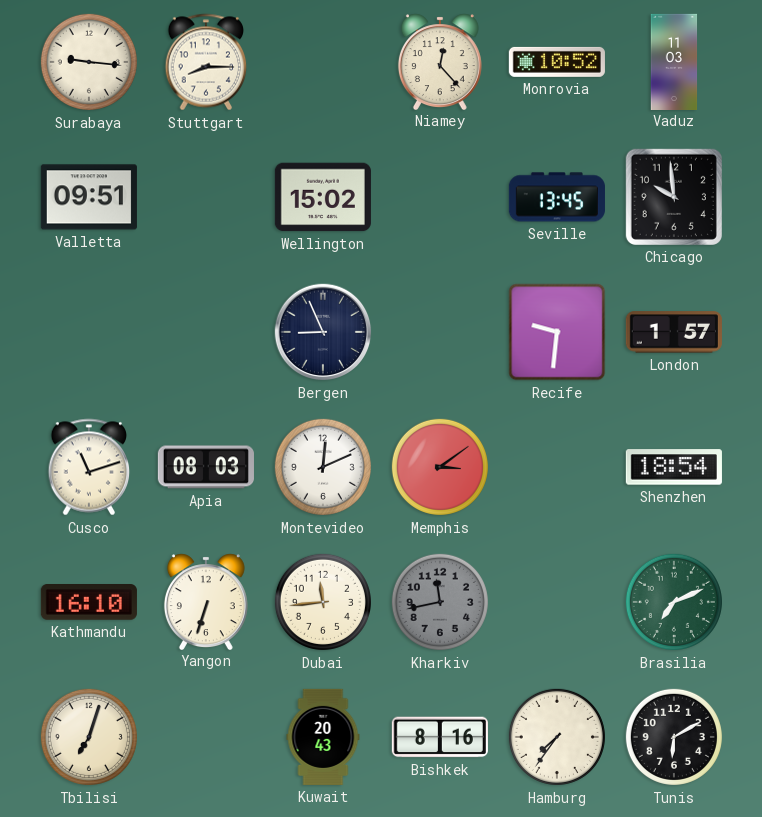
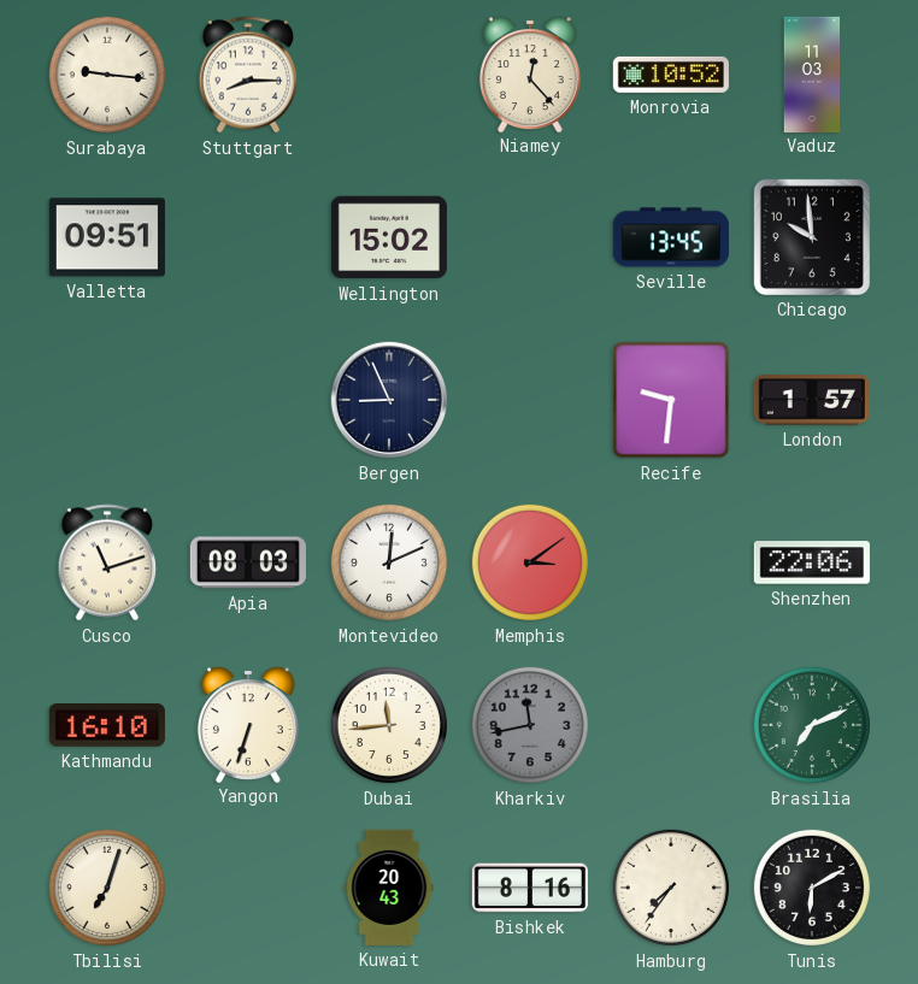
Shenzhen: 18:54 -> 22:06
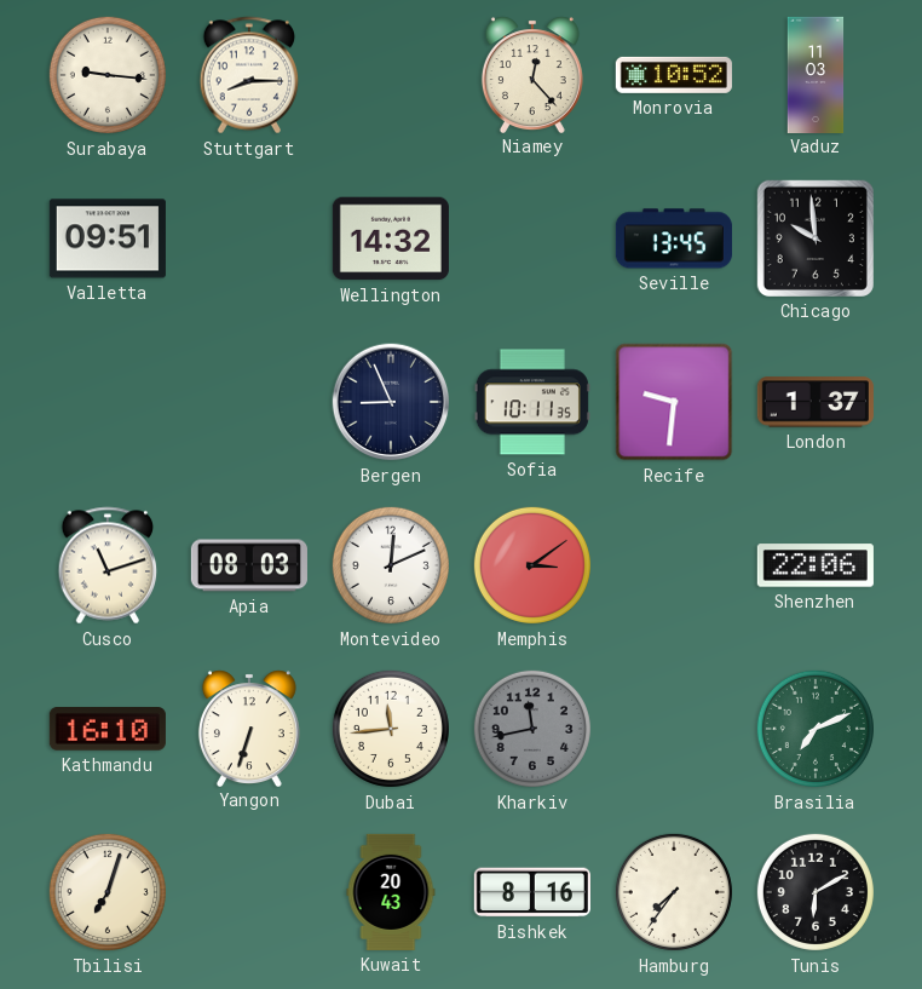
Wellington: 15:02 -> 14:32
Sofia: none -> 10:11
London: 1:57 -> 1:37
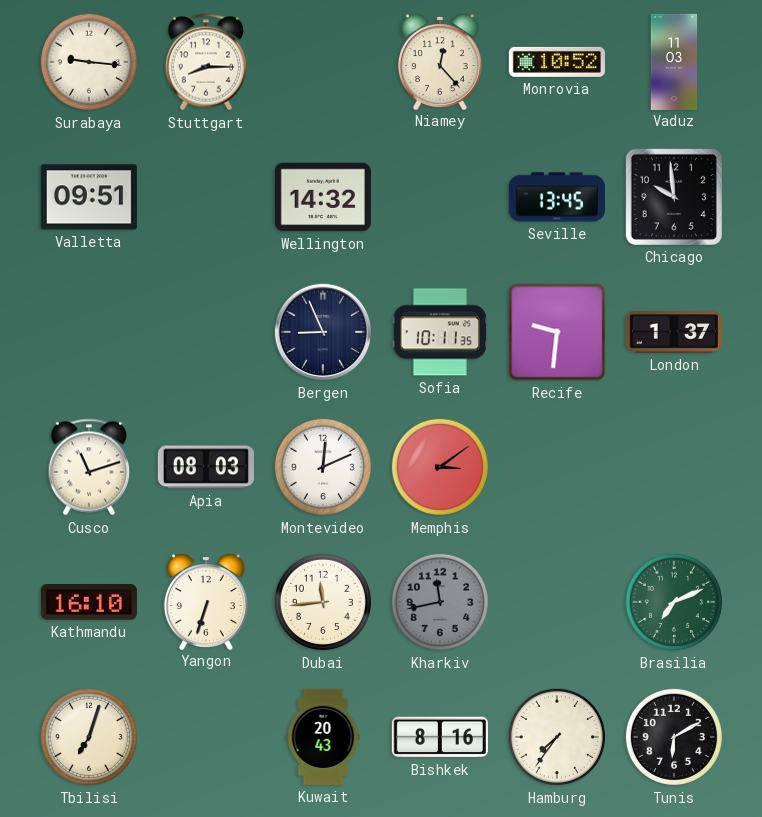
Shenzhen: 22:06 -> none
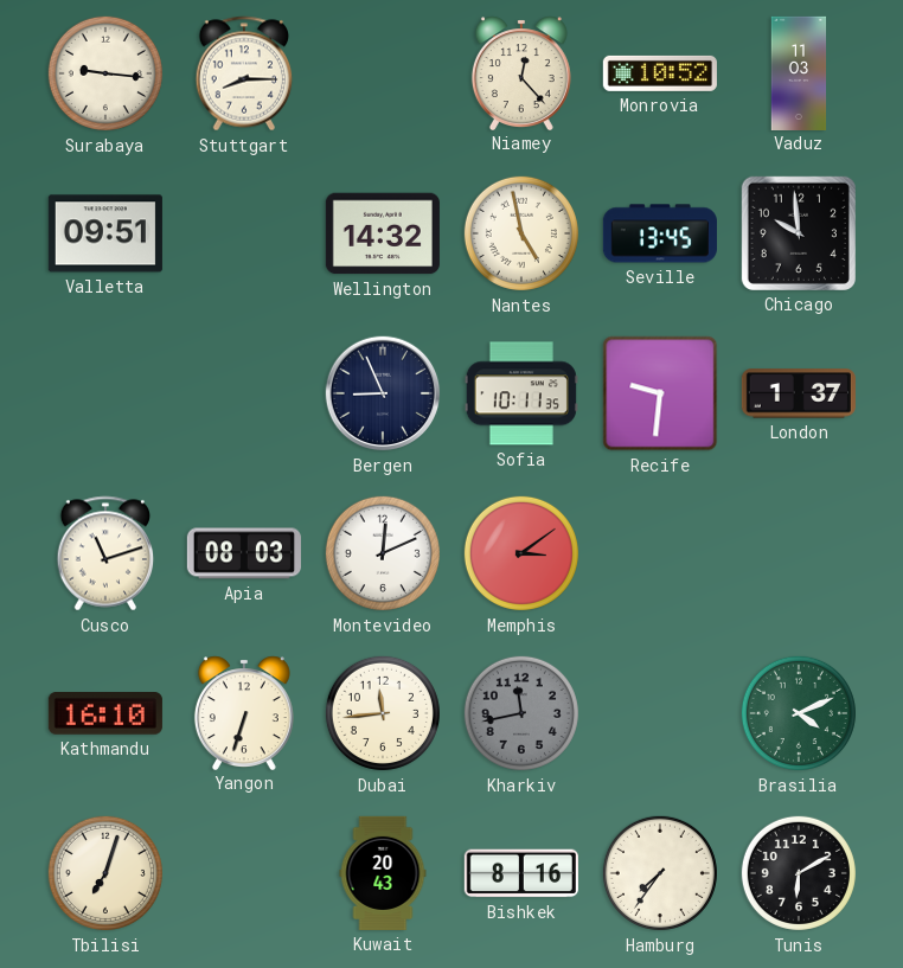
Nantes: none -> 4:58
Brasilia: 7:11 -> 4:11
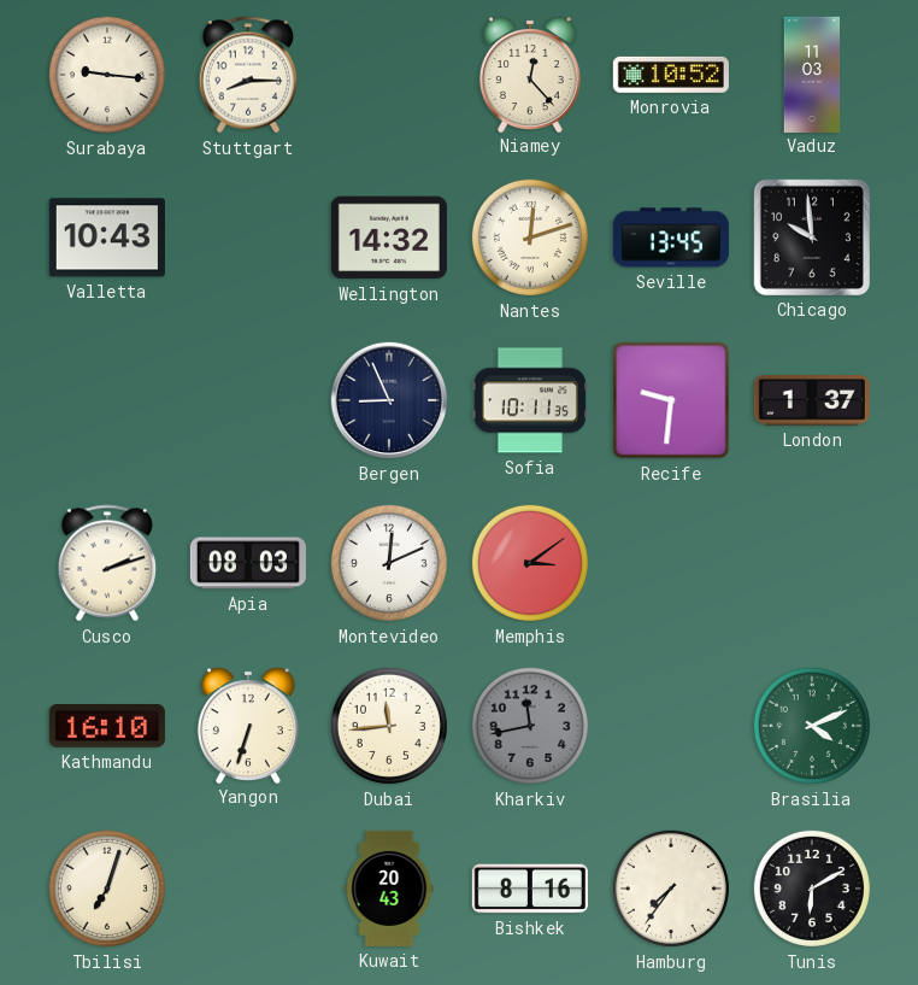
Valletta: 09:51 -> 10:43
Nantes: 4:58 -> 12:12
Cusco: 11:12 -> 2:12
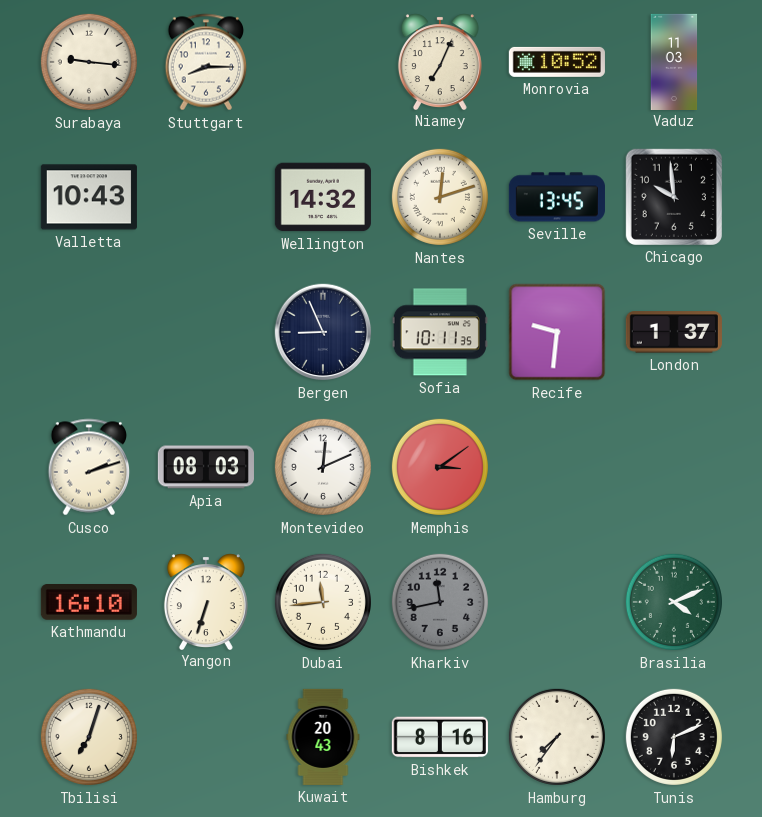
Niamey: 12:23 -> 7:04
Tunis: 6:10 -> 6:11
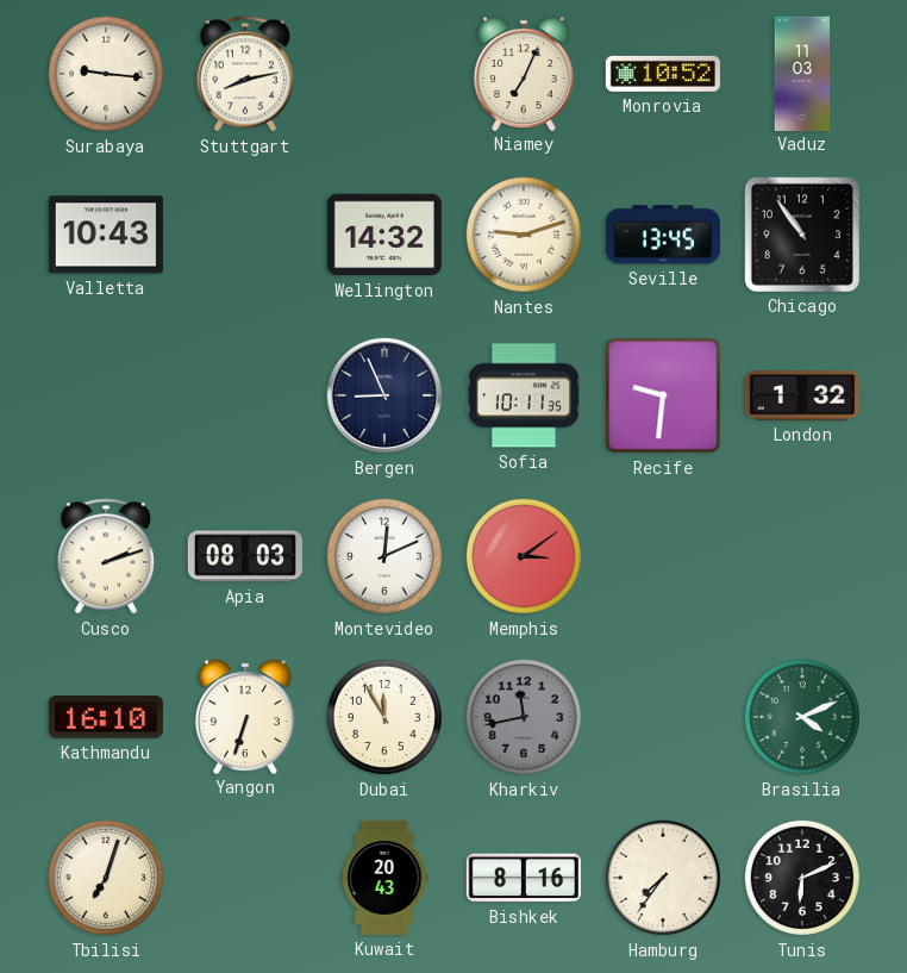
Stuttgart: 8:15 -> 8:13
Nantes: 12:12 -> 9:12
Chicago: 9:59 -> 10:54
London: 1:37 -> 1:32
Dubai: 11:44 -> 11:55
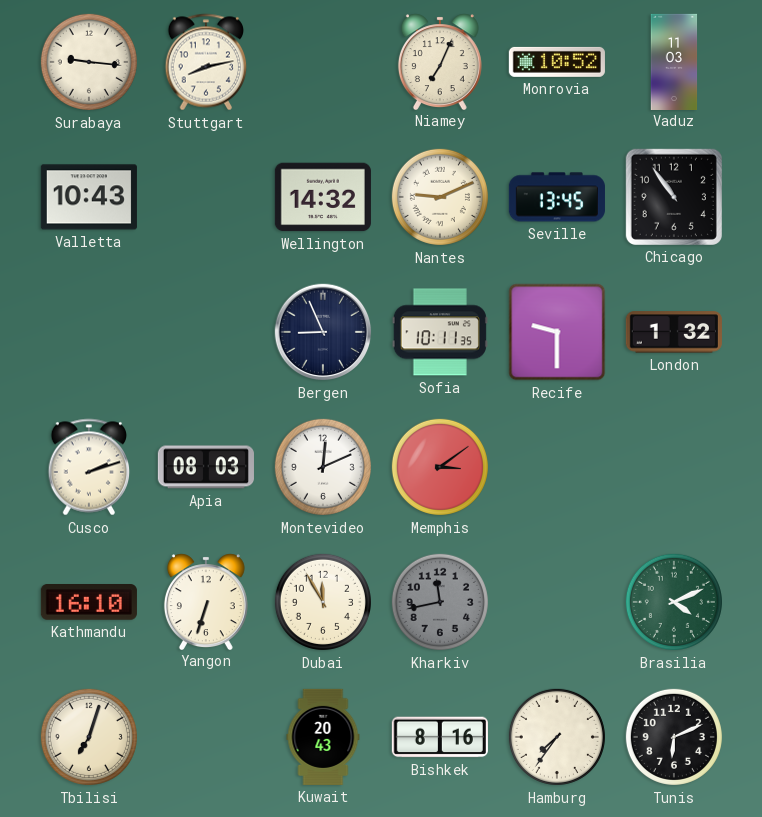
Nantes: 9:12 -> 9:11
Recife: 9:31 -> 9:30
